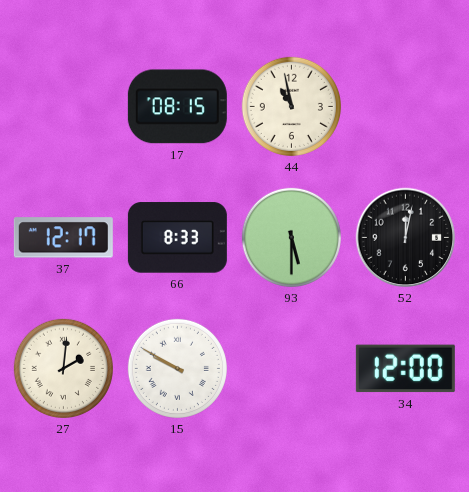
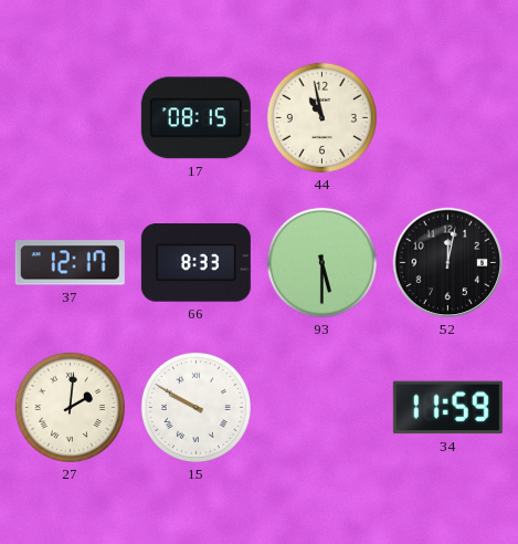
34: 12:00 -> 11:59
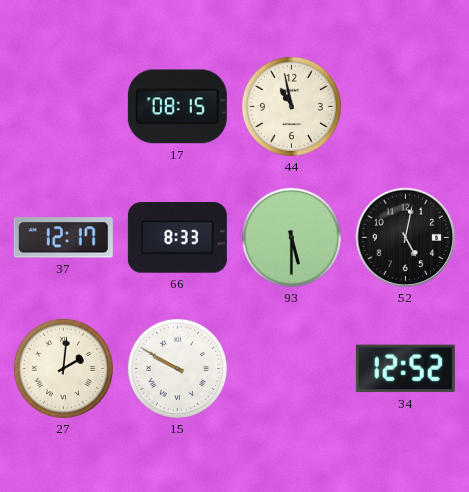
52: 12:02 -> 5:02
34: 11:59 -> 12:52
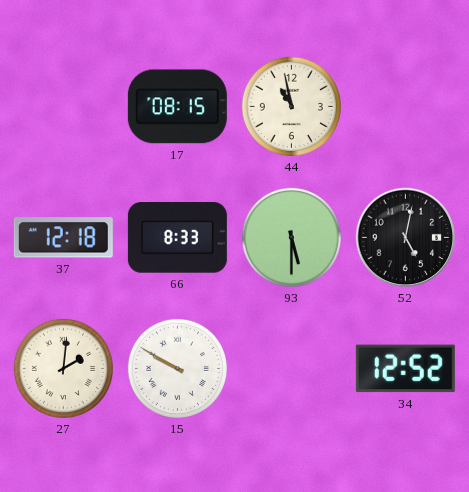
37: 12:17 -> 12:18
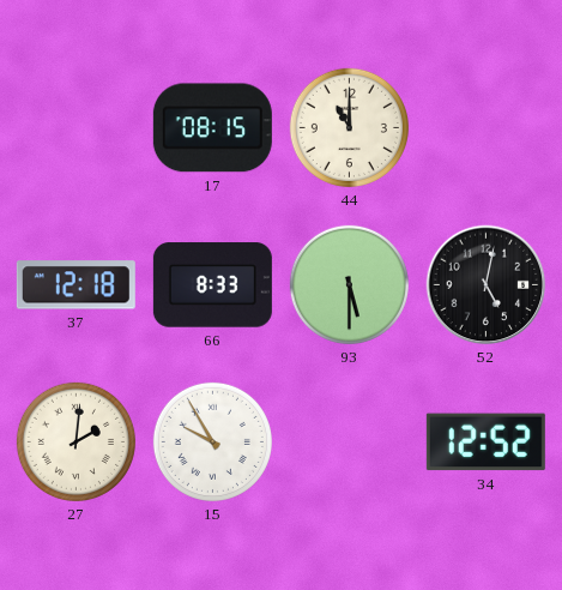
44: 10:58 -> 11:00
15: 9:50 -> 9:55
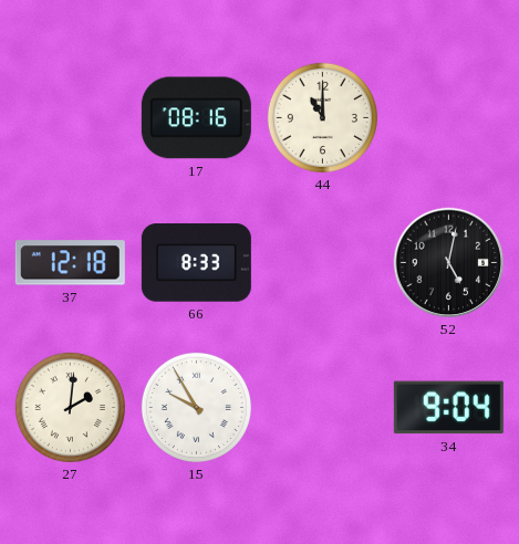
17: 08:15 -> 08:16
93: 5:30 -> none
34: 12:52 -> 9:04
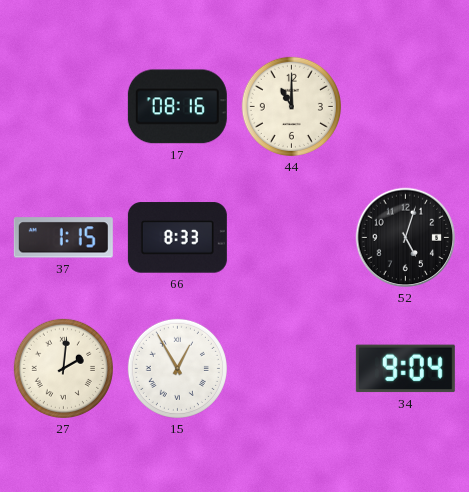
37: 12:18 -> 1:15
52: 5:02 -> 5:03
15: 9:55 -> 12:55
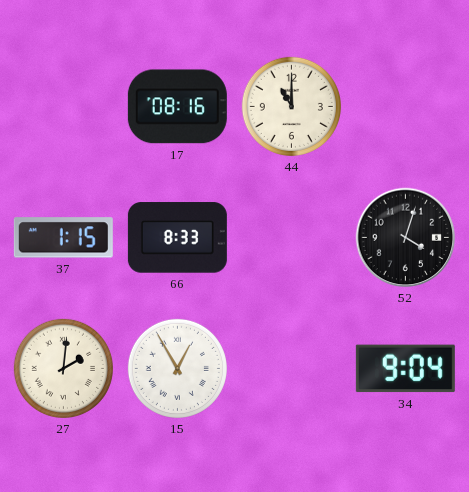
52: 5:03 -> 4:03
